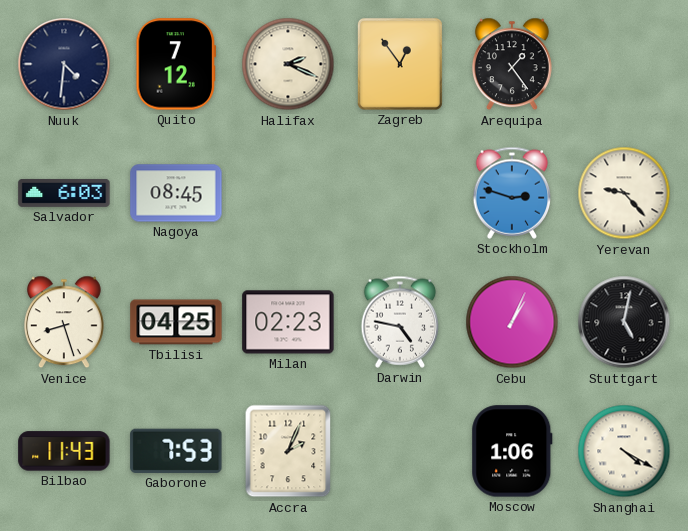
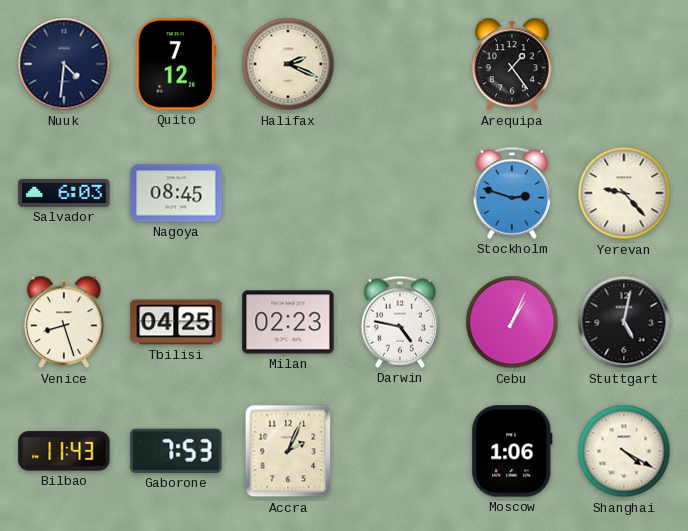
Zagreb: 12:54 -> none
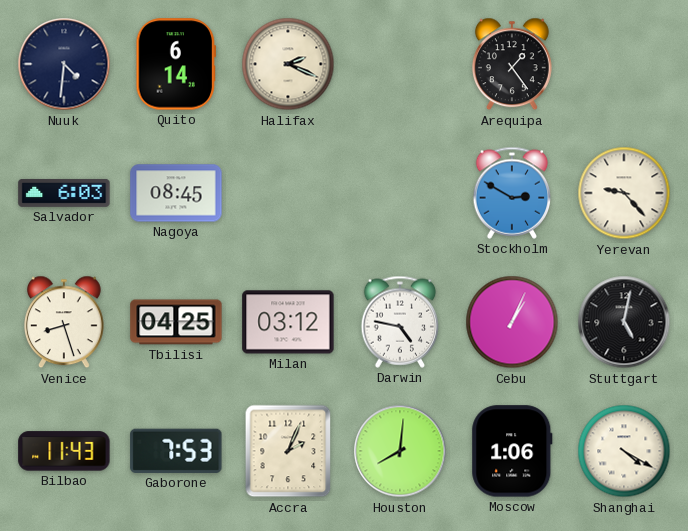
Quito: 7:12 -> 6:14
Stockholm: 2:48 -> 2:50
Milan: 02:23 -> 03:12
Houston: none -> 8:01
